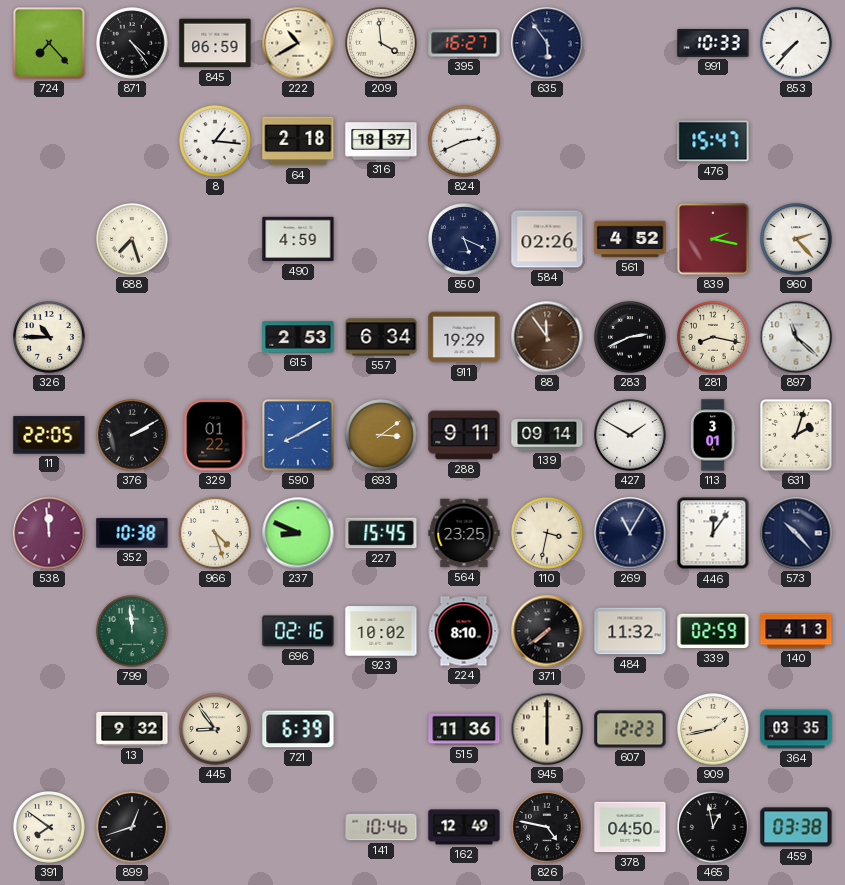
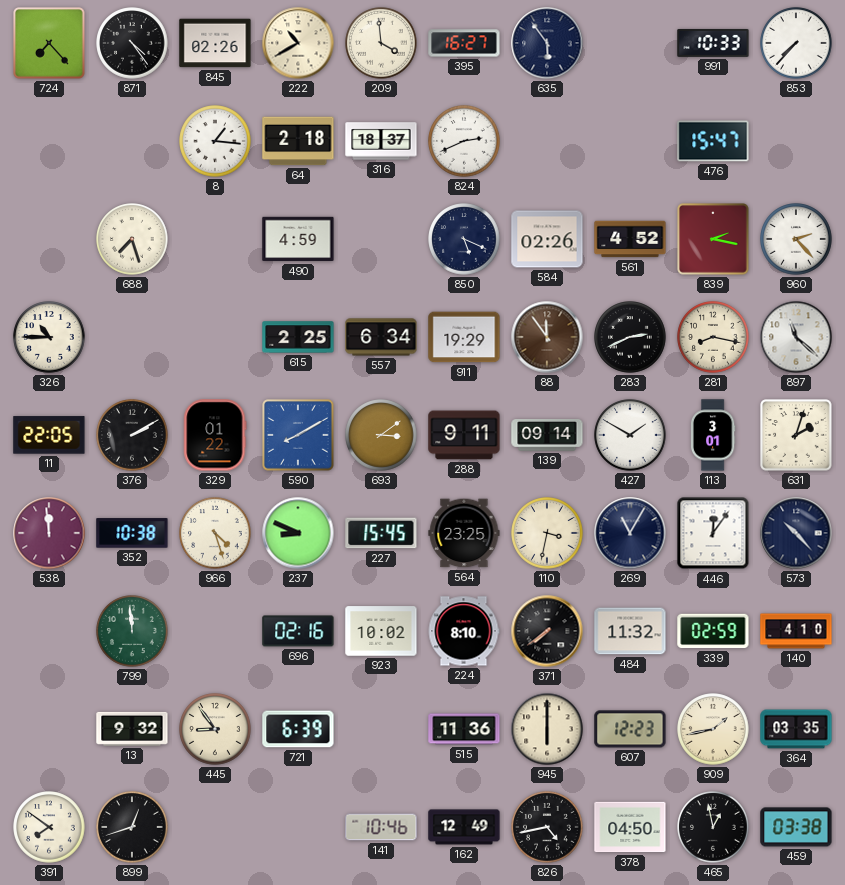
845: 06:59 -> 02:26
615: 2:53 -> 2:25
140: 4:13 -> 4:10
826: 4:47 -> 4:43
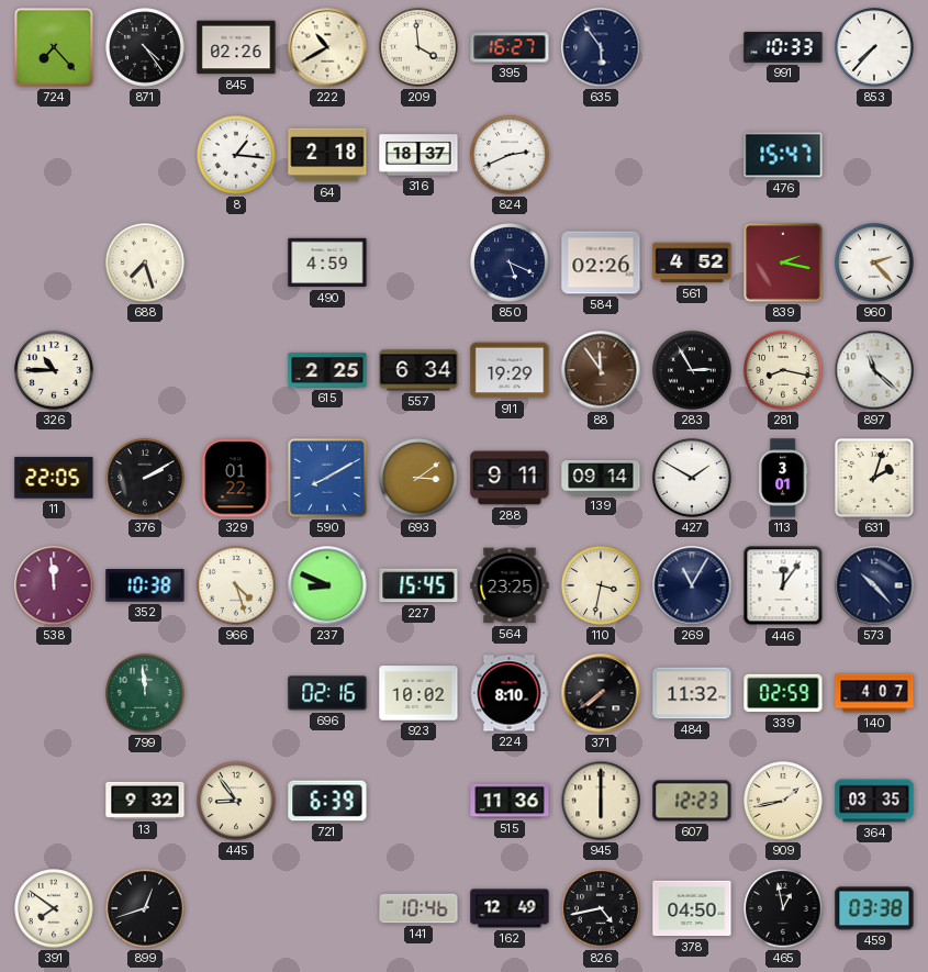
283: 2:41 -> 2:55
140: 4:10 -> 4:07
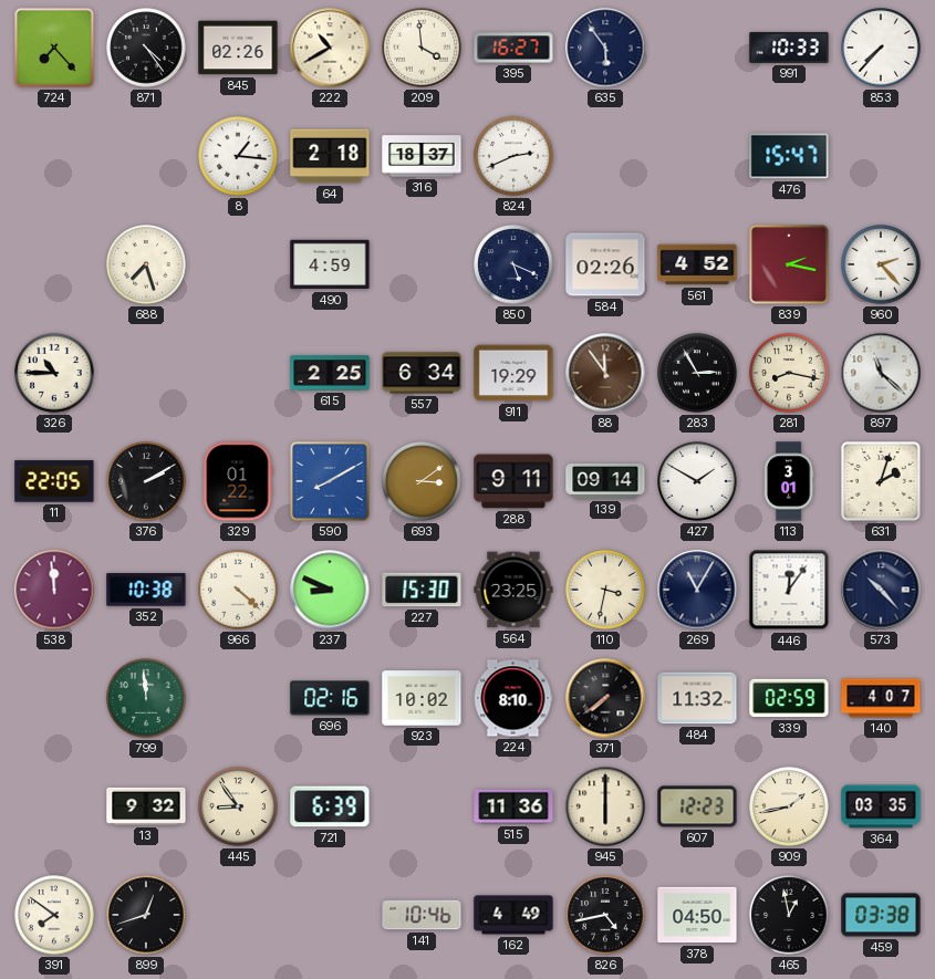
966: 4:27 -> 4:22
227: 15:45 -> 15:30
162: 12:49 -> 4:49
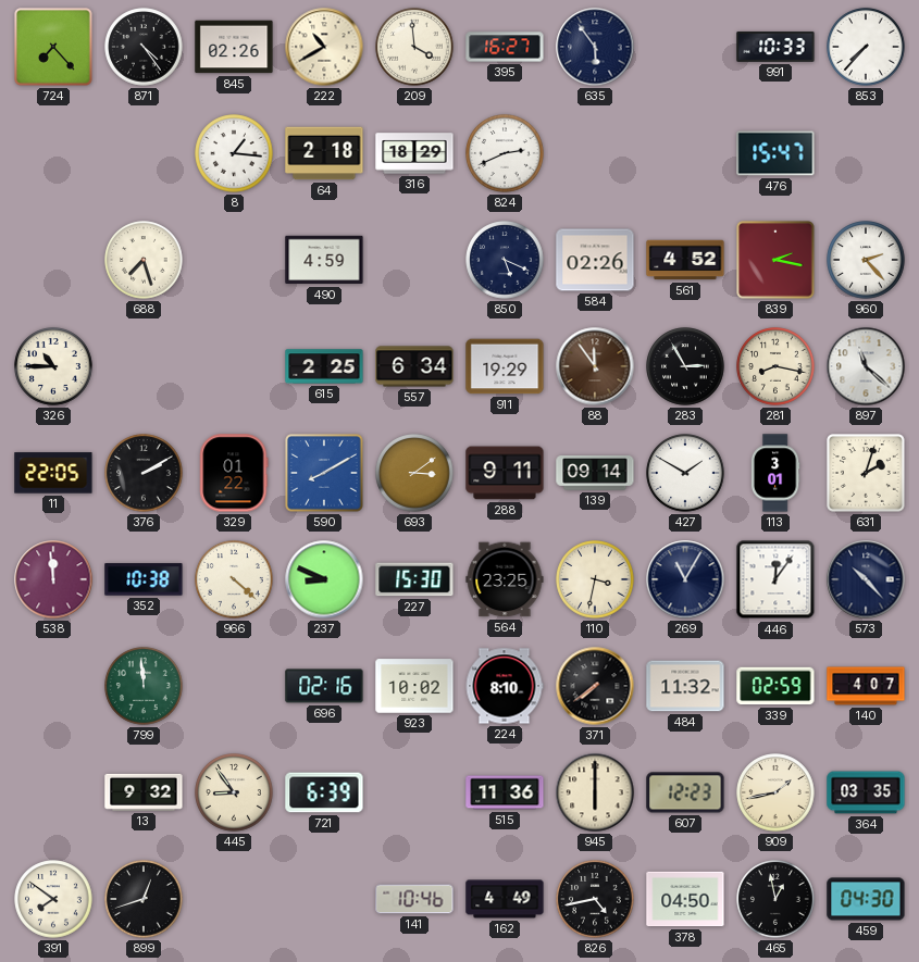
316: 18:37 -> 18:29
459: 03:38 -> 04:30
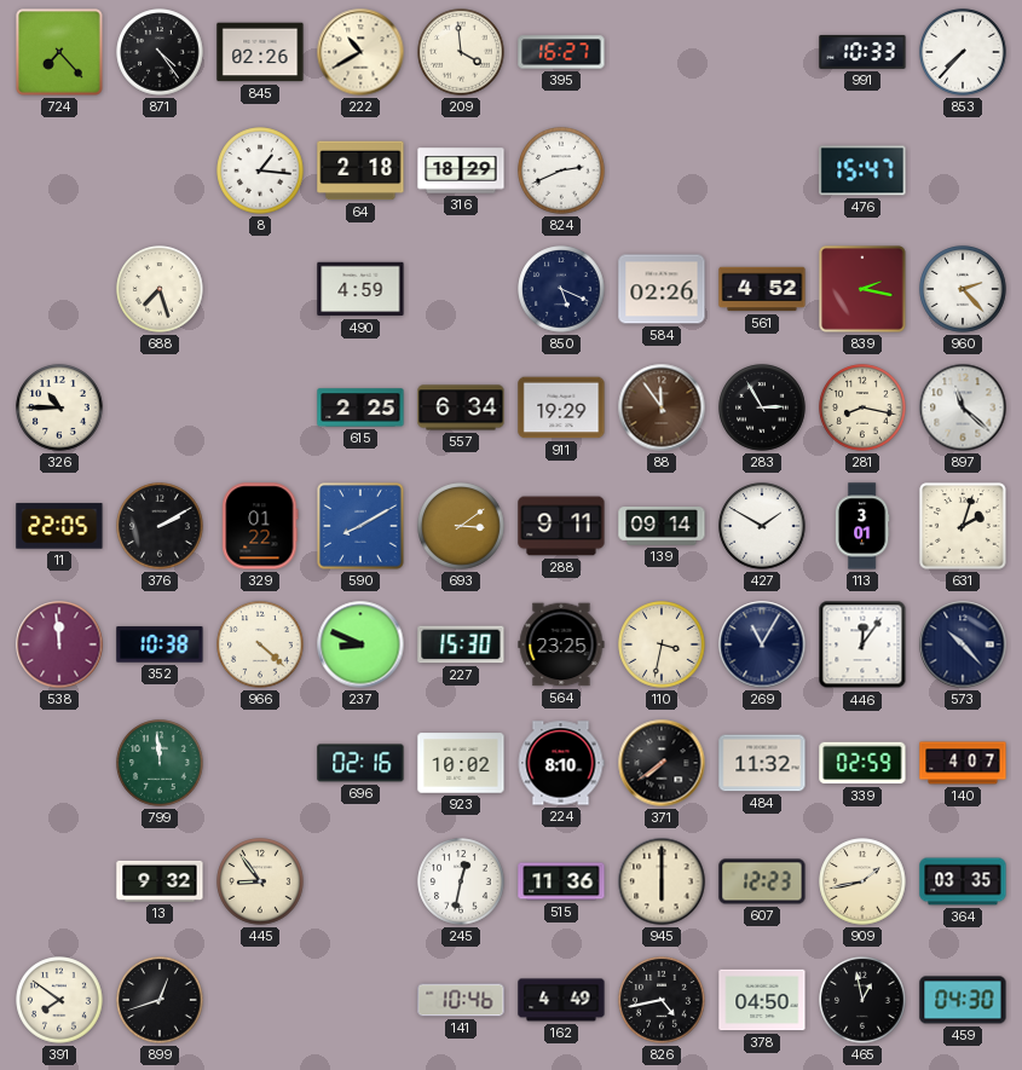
635: 5:54 -> none
721: 6:39 -> none
245: none -> 12:32
